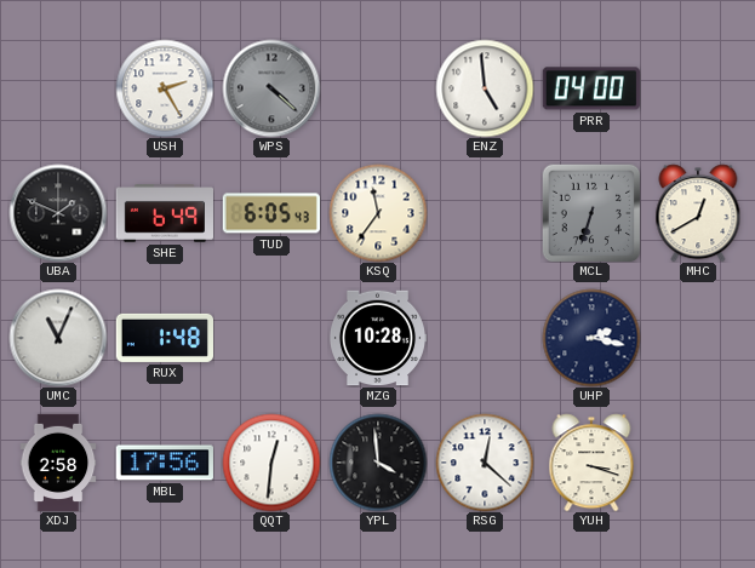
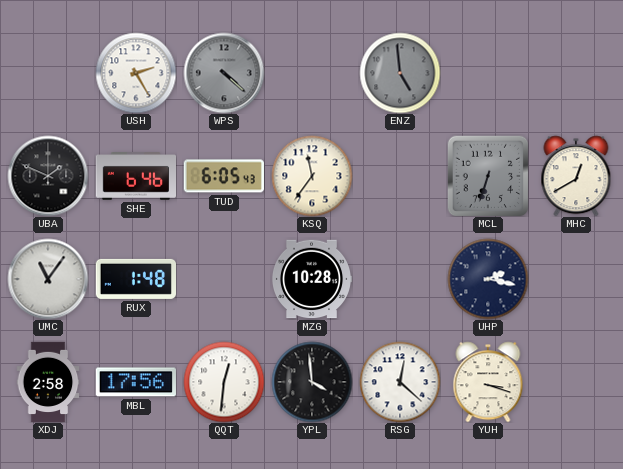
ENZ dial: white -> grey
PRR: 04:00 -> none
SHE: 6:49 -> 6:46
UMC: 11:04 -> 11:06
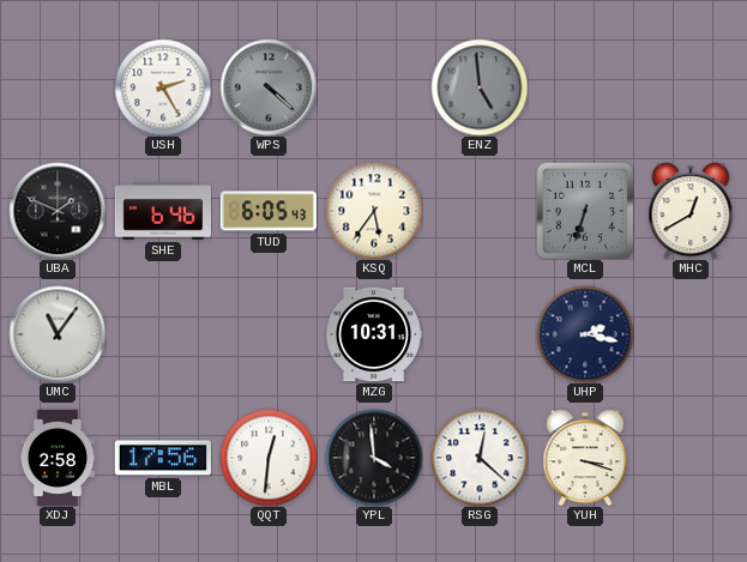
KSQ: 11:36 -> 5:36
RUX: 1:48 -> none
MZG: 10:28 -> 10:31
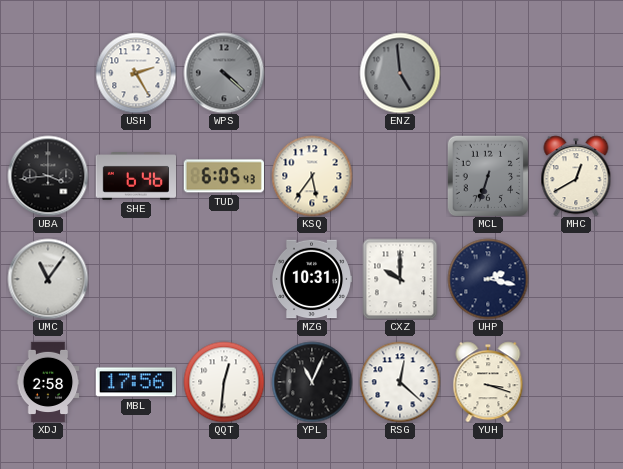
UBA: 1:49 -> 3:44
CXZ: none -> 10:00
YPL: 3:59 -> 11:04
